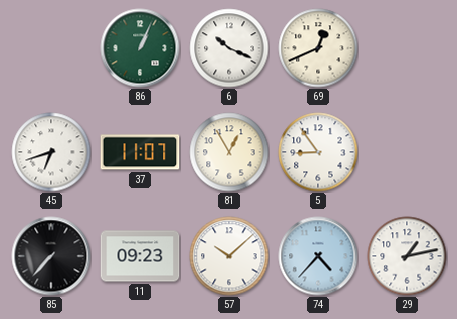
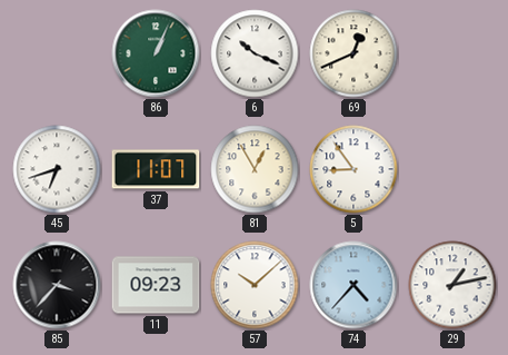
85: 7:37 -> 3:37
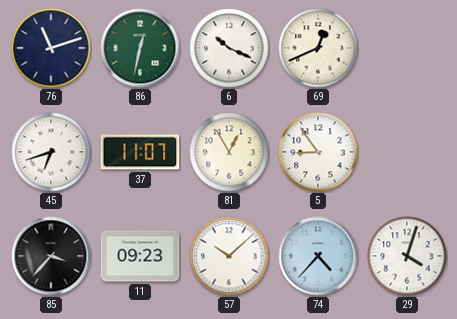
76: none -> 11:12
86: 1:04 -> 12:32
29: 1:13 -> 4:03
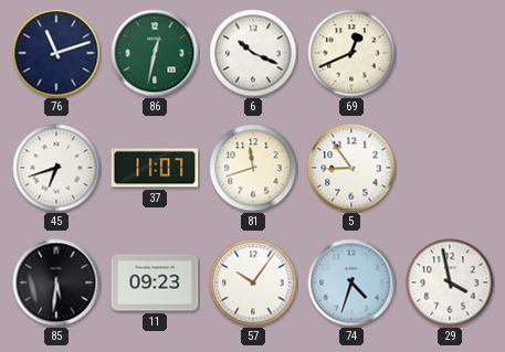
81: 12:55 -> 11:42
85: 3:37 -> 5:31
57: 10:08 -> 10:06
74: 4:37 -> 4:33
29: 4:03 -> 3:58
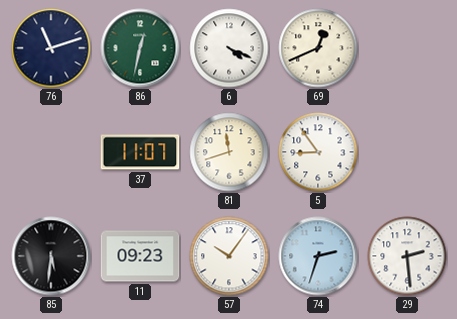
6: 10:19 -> 4:19
45: 6:42 -> none
74: 4:33 -> 2:33
29: 3:58 -> 2:29
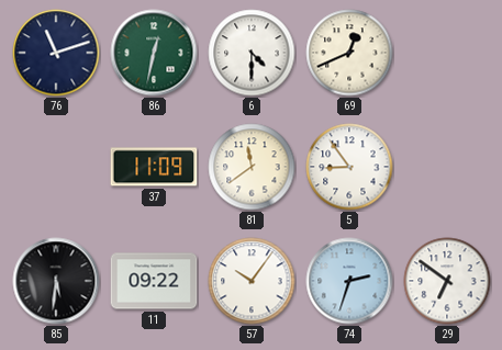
6: 4:19 -> 4:30
37: 11:07 -> 11:09
81: 11:42 -> 11:39
11: 09:23 -> 09:22
29: 2:29 -> 6:51
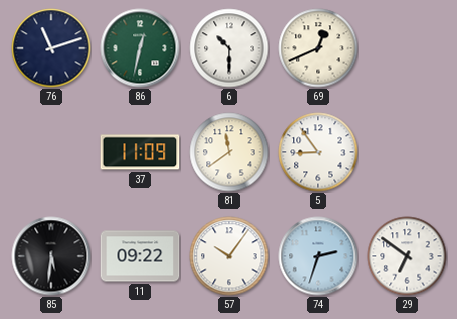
6: 4:30 -> 10:30
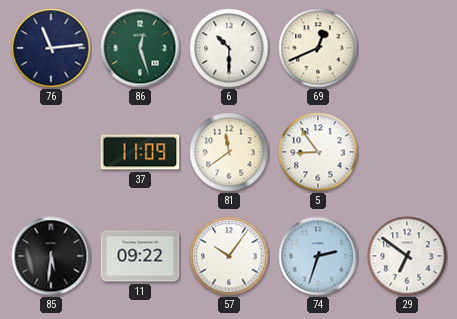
76: 11:12 -> 11:14
86: 12:32 -> 12:27
